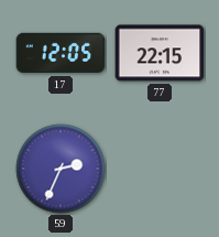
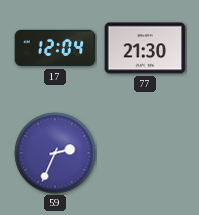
17: 12:05 -> 12:04
77: 22:15 -> 21:30
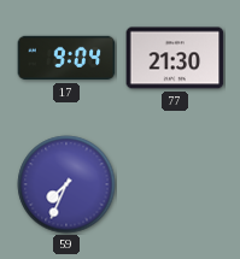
17: 12:04 -> 9:04
59: 2:34 -> 7:34
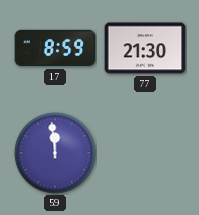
17: 9:04 -> 8:59
59: 7:34 -> 11:59
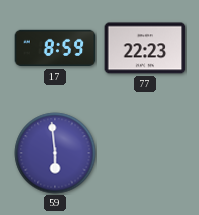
77: 21:30 -> 22:23
59: 11:59 -> 5:59
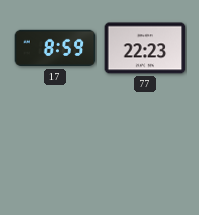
59: 5:59 -> none
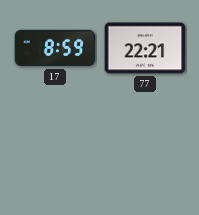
77: 22:23 -> 22:21
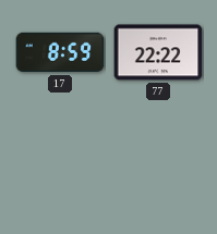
77: 22:21 -> 22:22
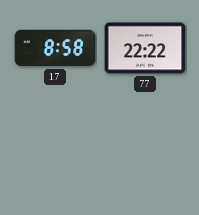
17: 8:59 -> 8:58
